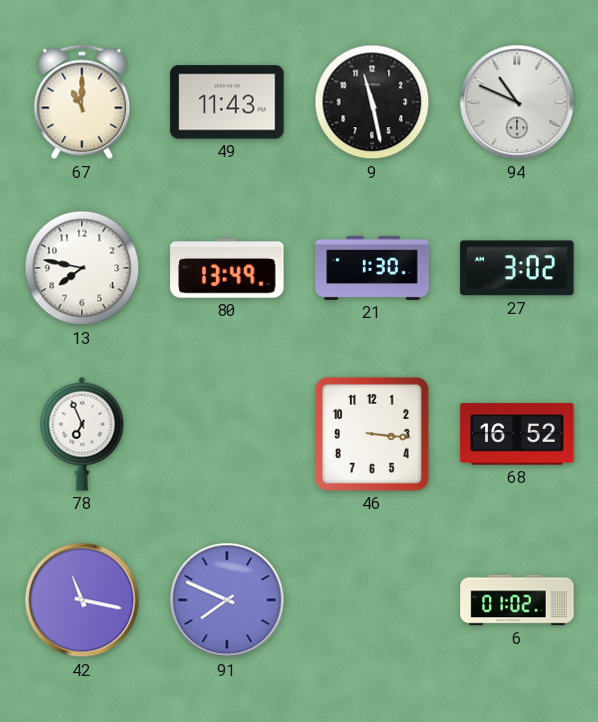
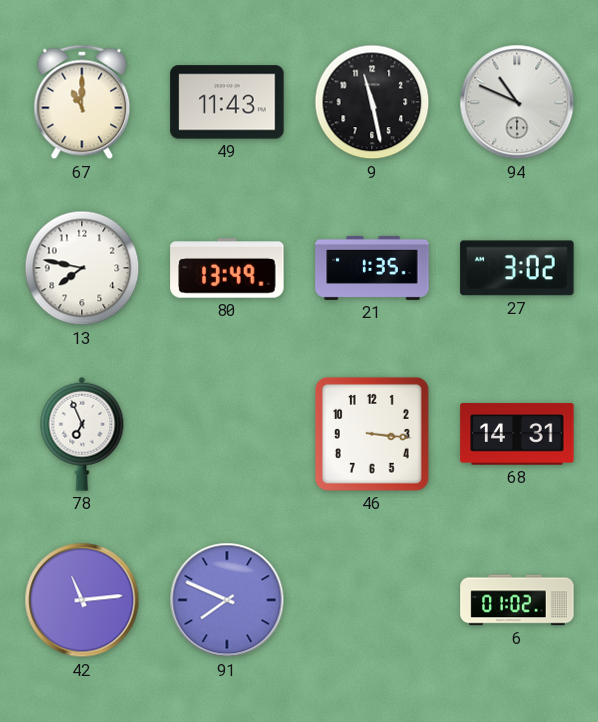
21: 1:30 -> 1:35
68: 16:52 -> 14:31
42: 11:17 -> 11:14
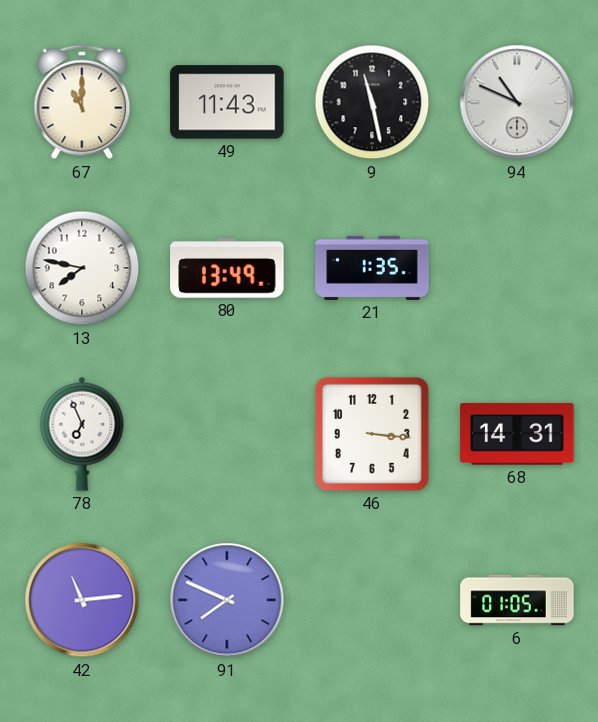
27: 3:02 -> none
6: 01:02 -> 01:05
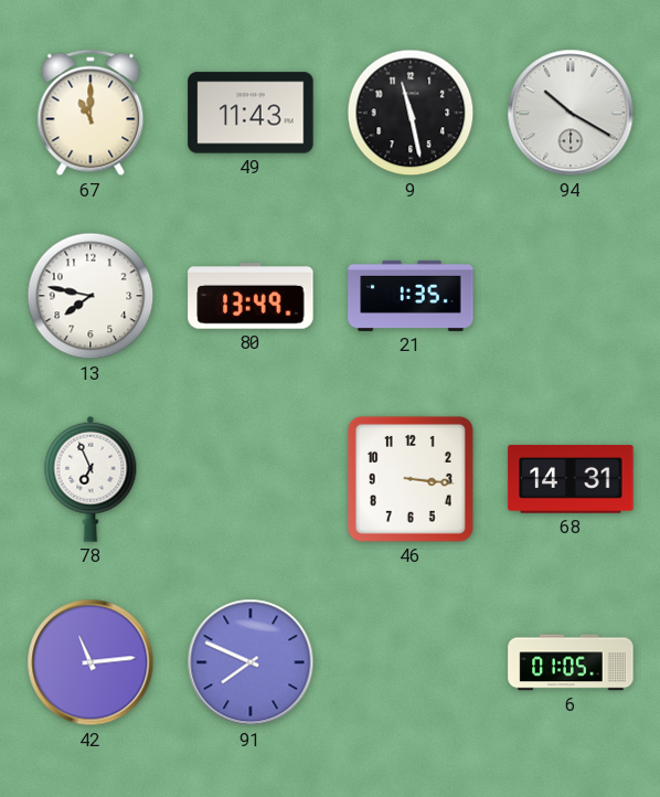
94: 10:49 -> 10:20
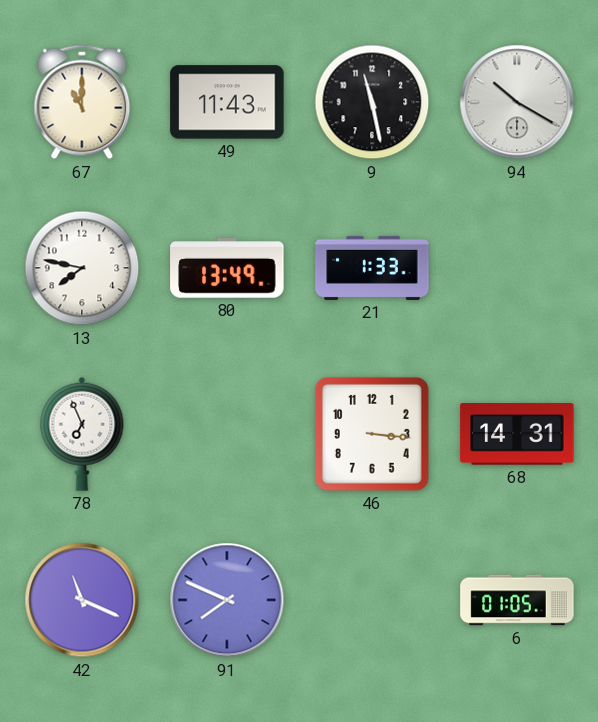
21: 1:35 -> 1:33
42: 11:14 -> 11:19
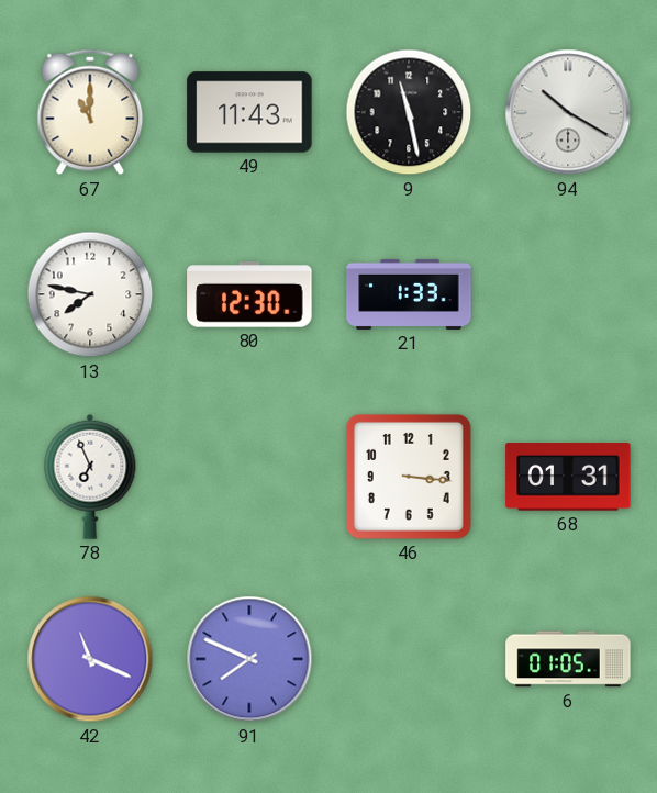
80: 13:49 -> 12:30
68: 14:31 -> 01:31
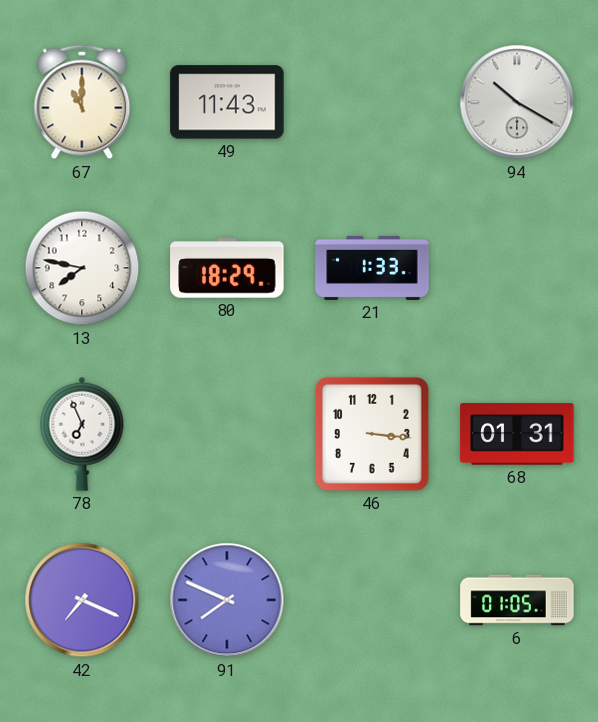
9: 11:28 -> none
80: 12:30 -> 18:29
42: 11:19 -> 7:19
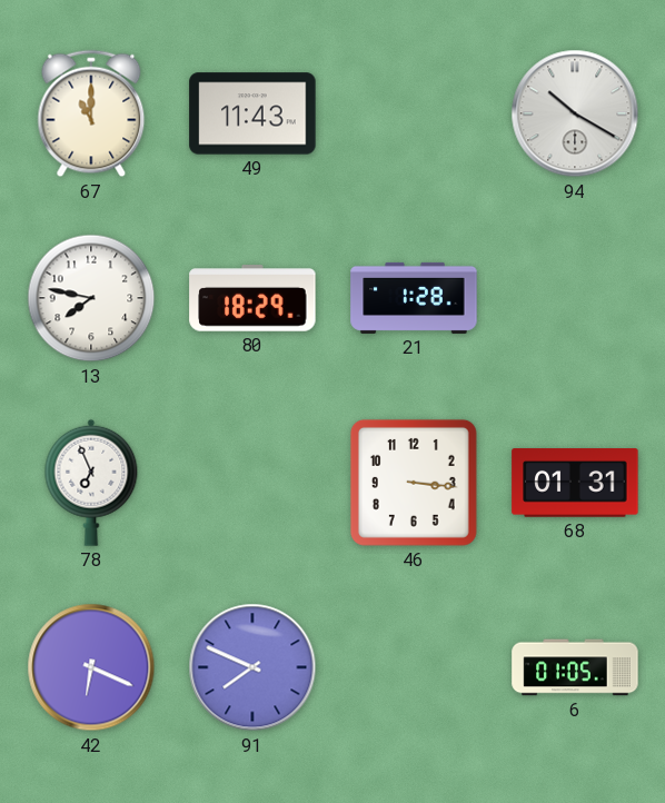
21: 1:33 -> 1:28
42: 7:19 -> 6:19
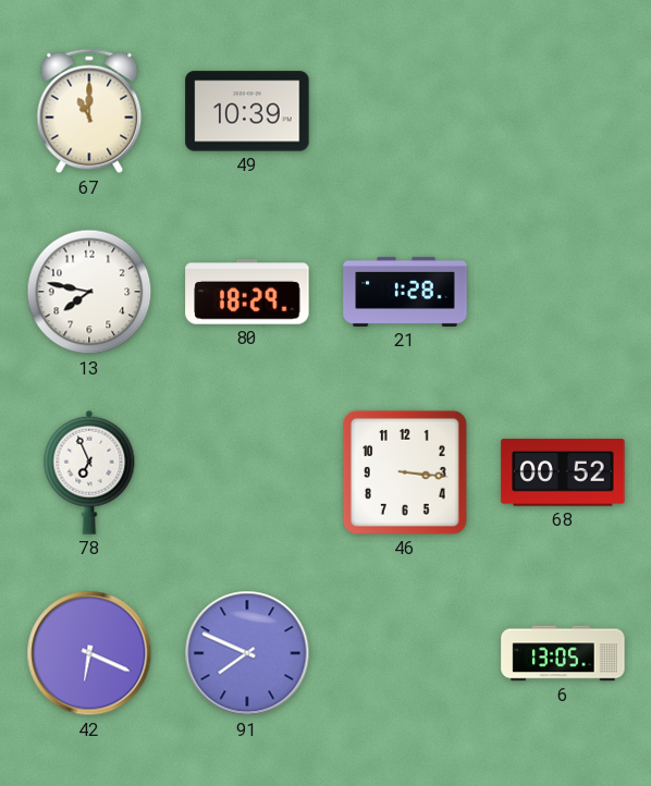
49: 11:43 -> 10:39
94: 10:20 -> none
68: 01:31 -> 00:52
6: 01:05 -> 13:05
